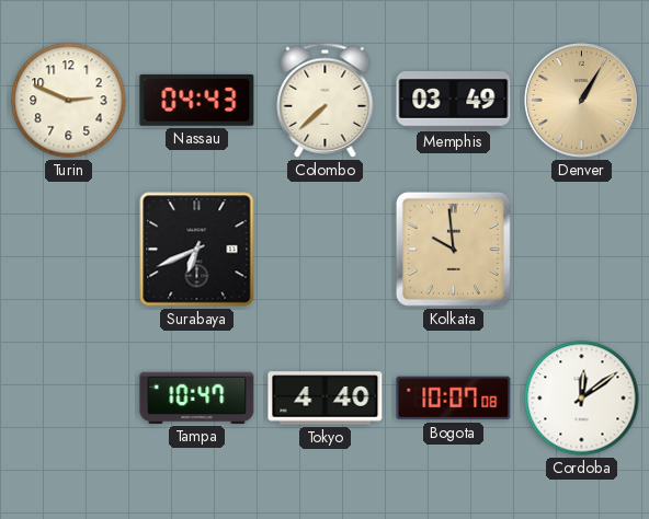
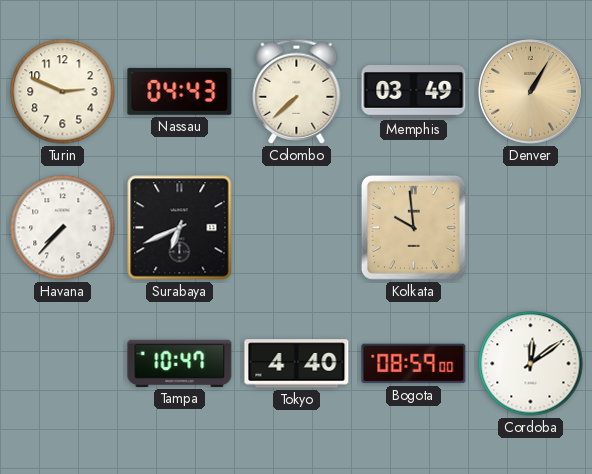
Havana: none -> 7:37
Bogota: 10:07 -> 08:59
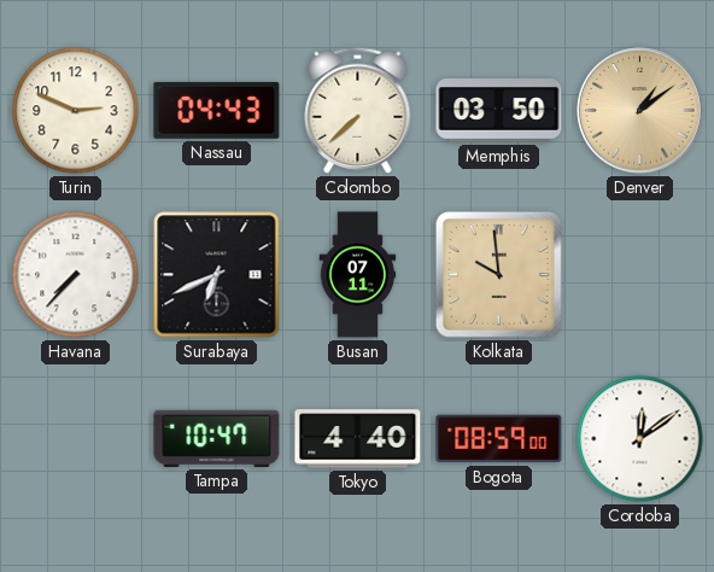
Memphis: 03:49 -> 03:50
Denver: 1:05 -> 1:09
Busan: none -> 07:11
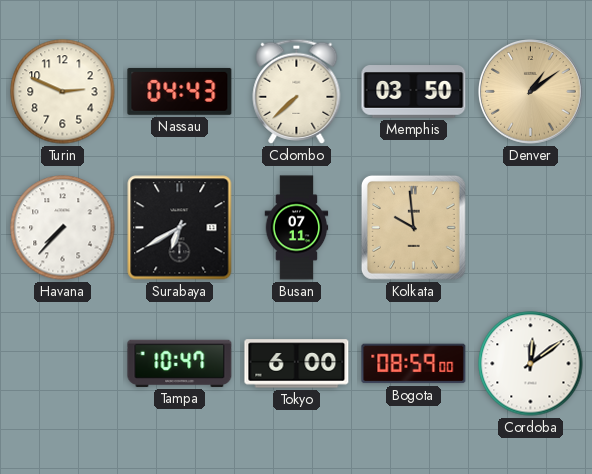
Surabaya: 6:41 -> 6:40
Tokyo: 4:40 -> 6:00
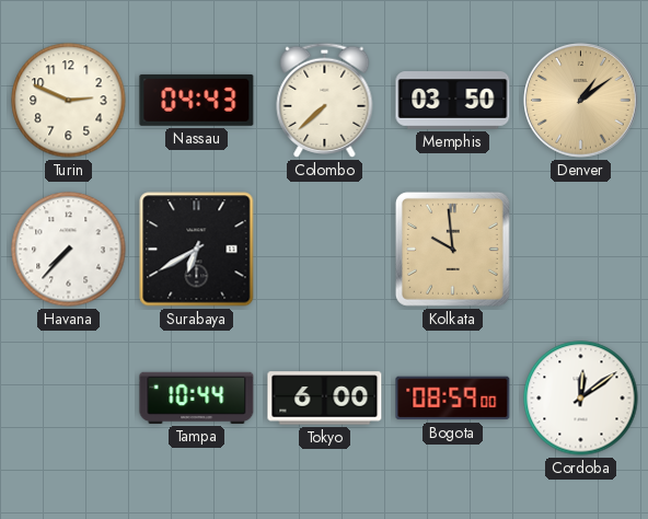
Busan: 07:11 -> none
Tampa: 10:47 -> 10:44
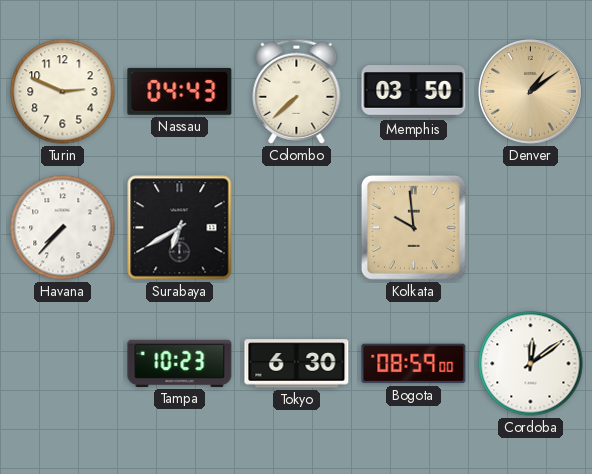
Tampa: 10:44 -> 10:23
Tokyo: 6:00 -> 6:30
